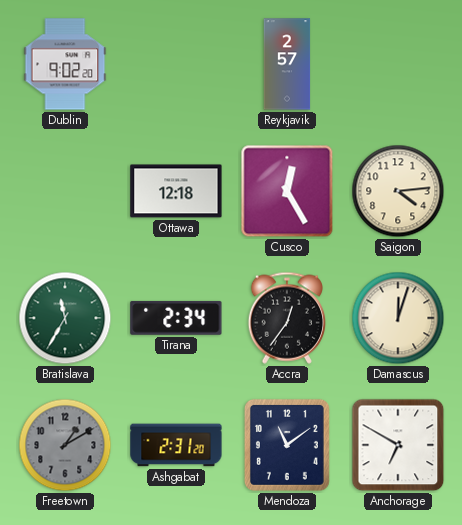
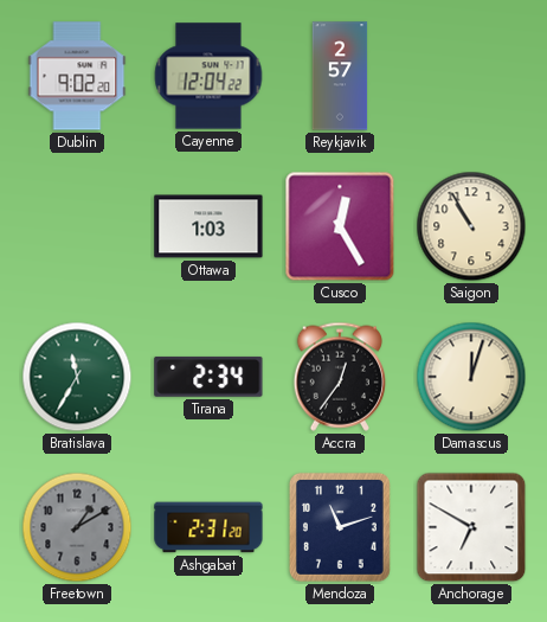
Cayenne: none -> 12:04
Ottawa: 12:18 -> 1:03
Saigon: 4:14 -> 10:55
Mendoza: 11:09 -> 11:12
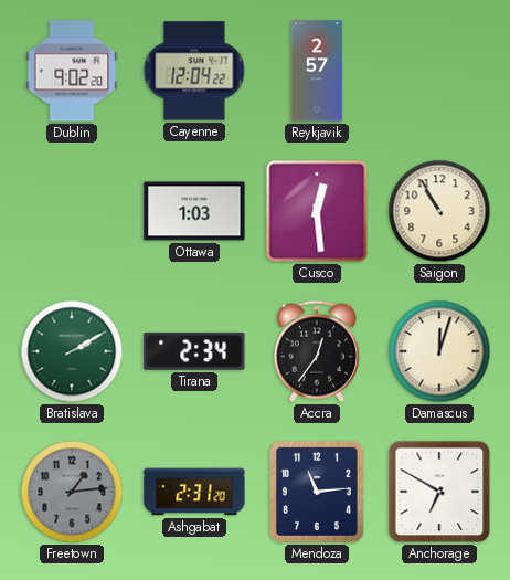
Cusco: 12:25 -> 12:29
Bratislava: 11:35 -> 2:10
Freetown: 1:10 -> 1:14
Mendoza: 11:12 -> 11:14
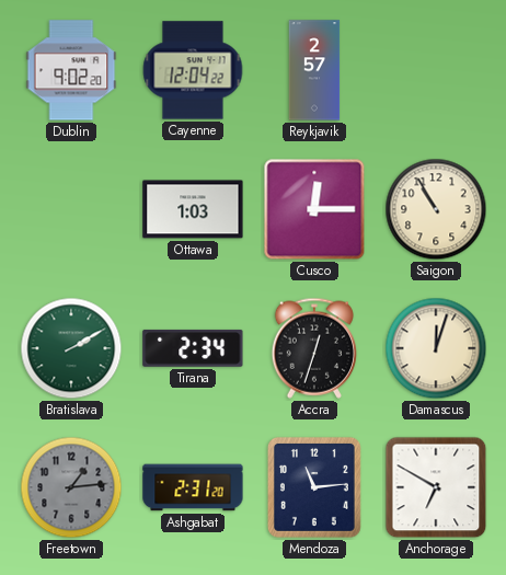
Cusco: 12:29 -> 12:15
Accra: 12:36 -> 12:33
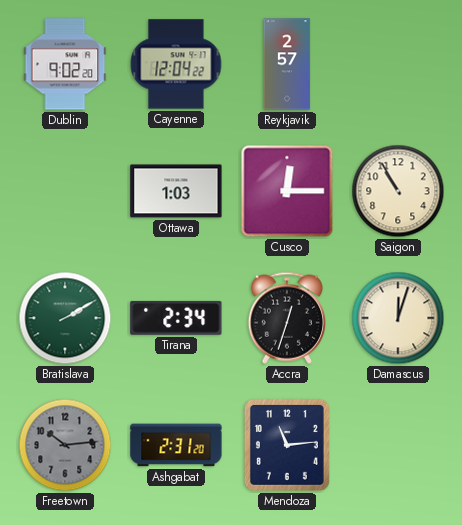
Freetown: 1:14 -> 10:14
Anchorage: 6:50 -> none
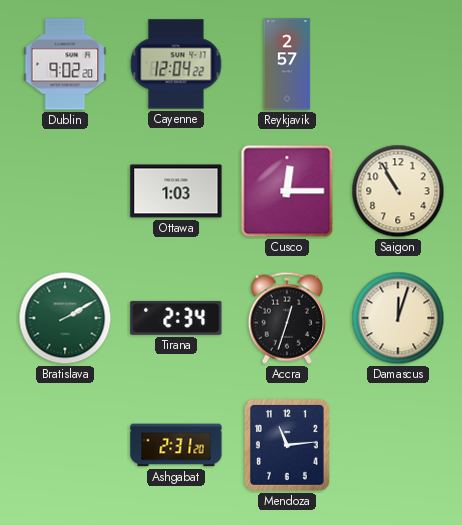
Freetown: 10:14 -> none
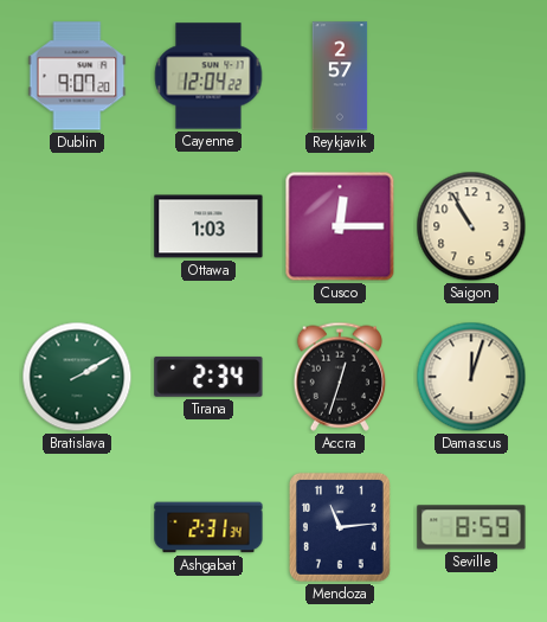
Dublin: 9:02 -> 9:07
Ashgabat: 2:31:20 -> 2:31:34
Seville: none -> 8:59
